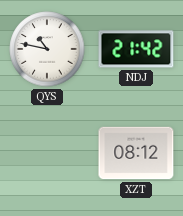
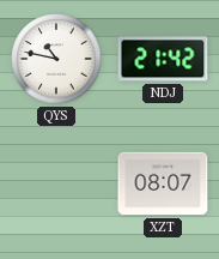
XZT: 08:12 -> 08:07
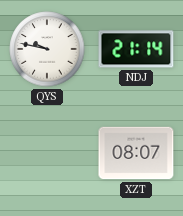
QYS: 10:47 -> 9:47
NDJ: 21:42 -> 21:14
